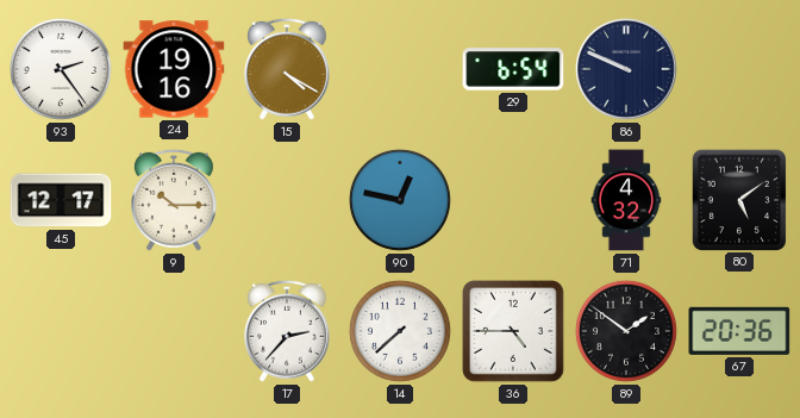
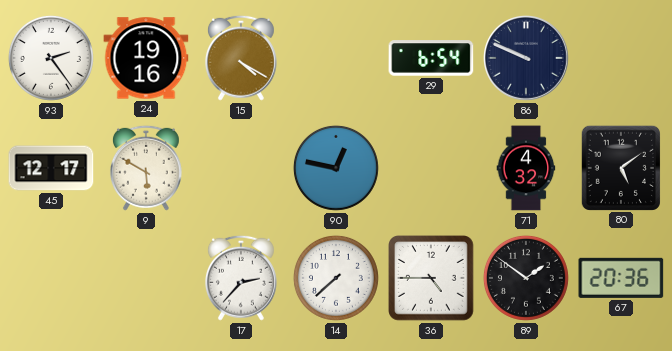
9: 10:15 -> 5:50
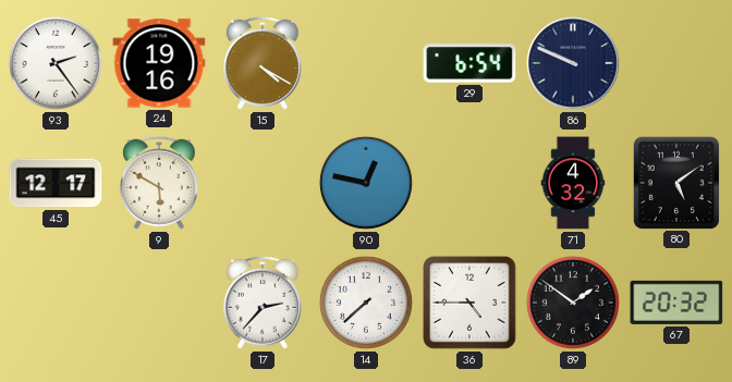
67: 20:36 -> 20:32
